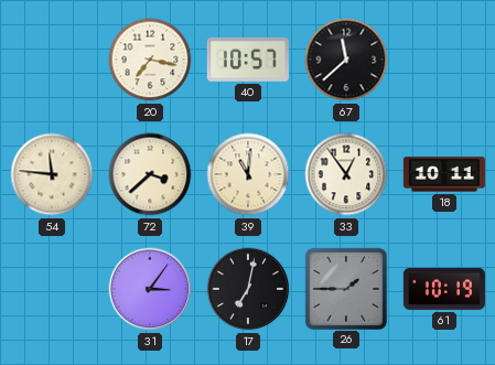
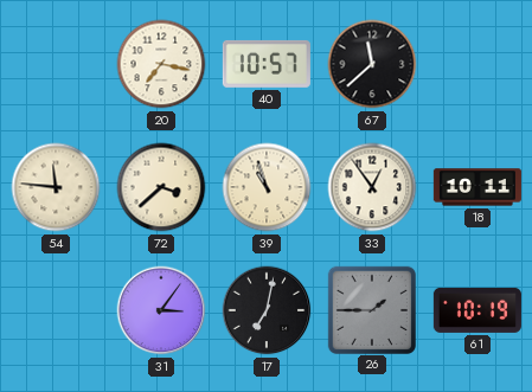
39: 11:01 -> 10:57
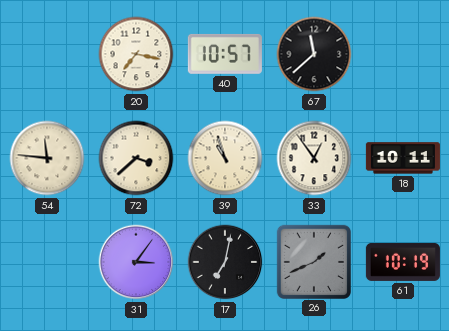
26: 1:45 -> 1:41
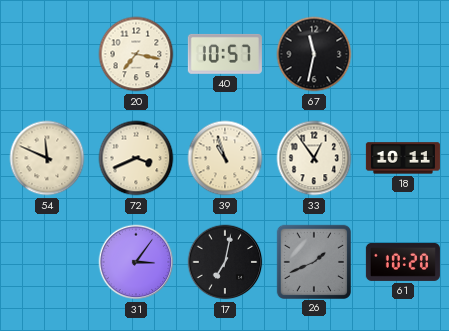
67: 11:38 -> 11:32
54: 11:46 -> 11:49
72: 3:38 -> 3:41
61: 10:19 -> 10:20
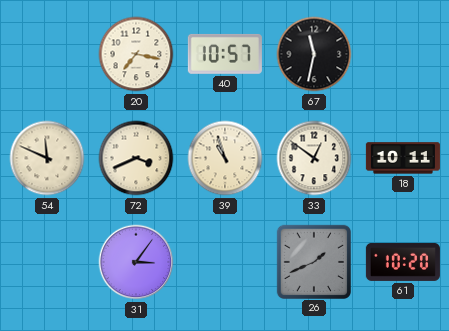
33: 12:54 -> 12:51
17: 7:02 -> none
